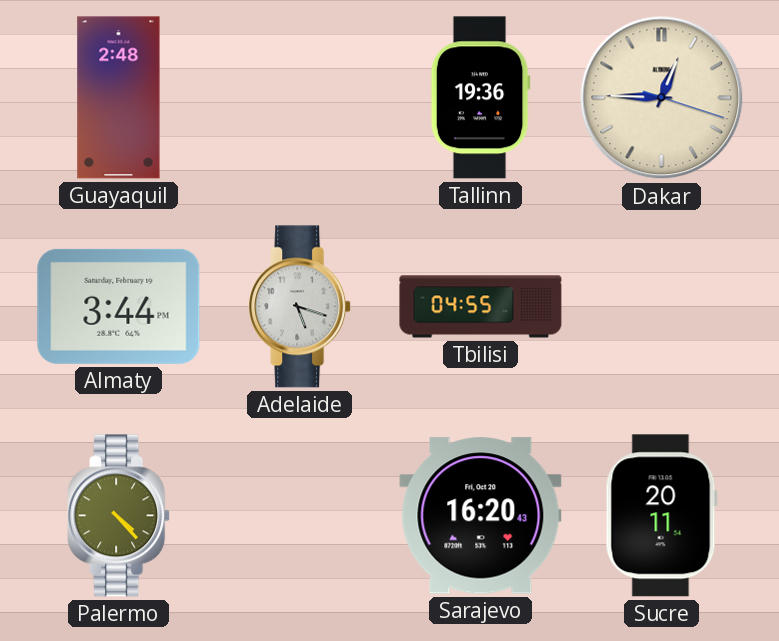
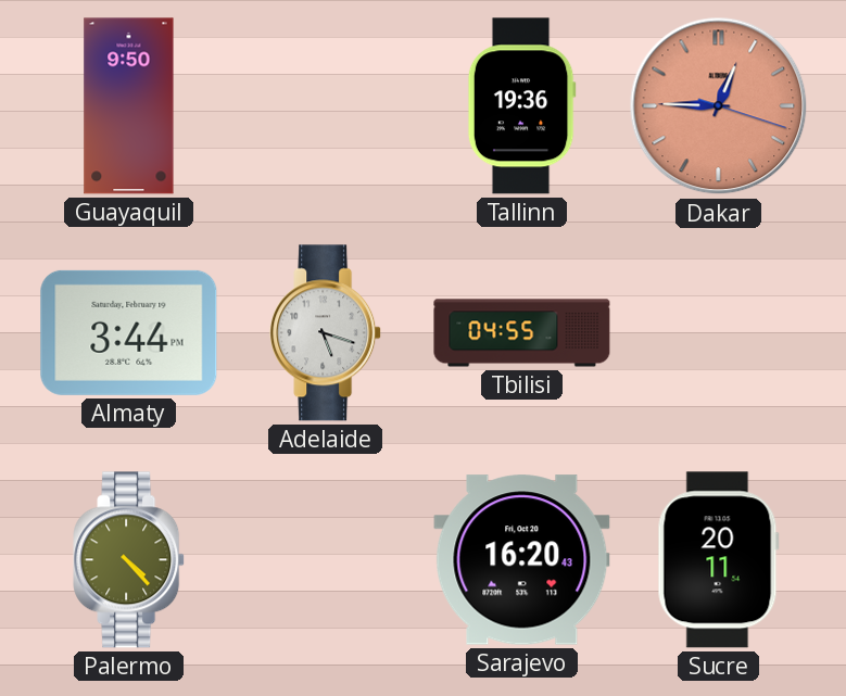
Guayaquil: 2:48 -> 9:50
Dakar dial: cream -> salmon
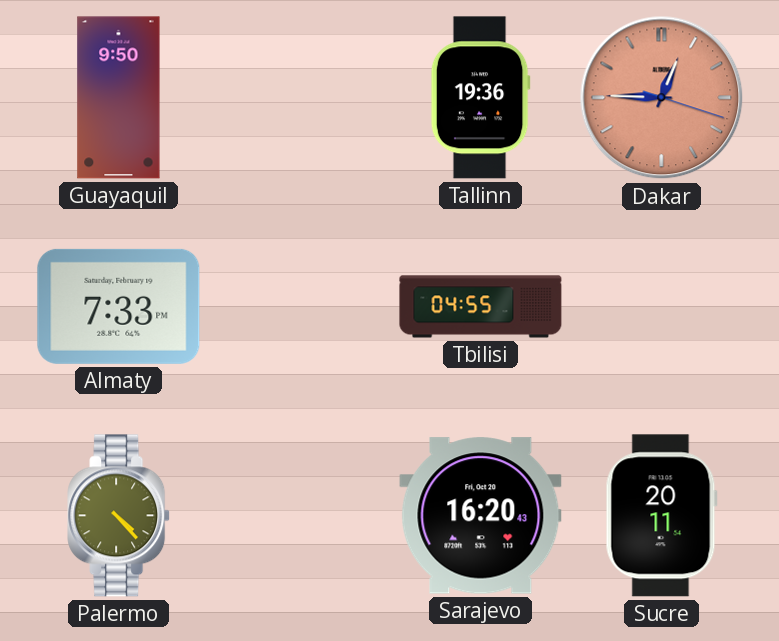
Almaty: 3:44 -> 7:33
Adelaide: 5:18 -> none
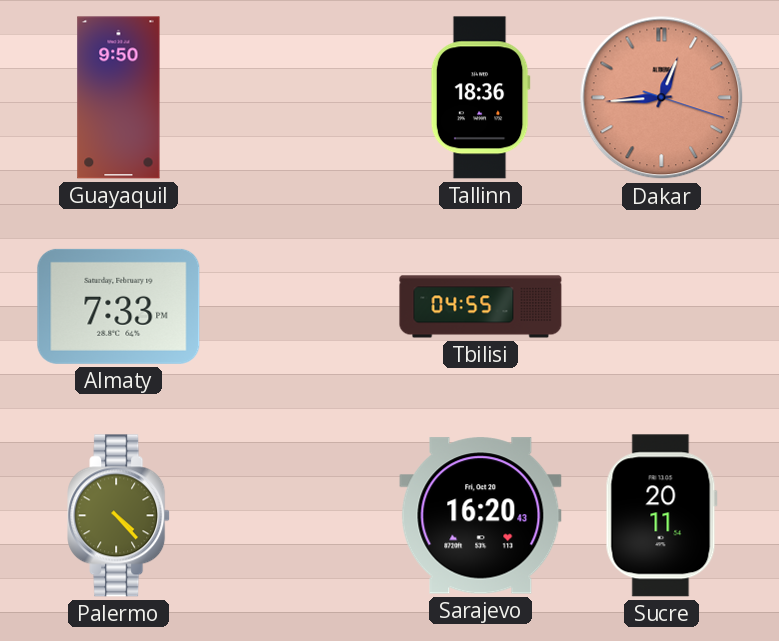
Tallinn: 19:36 -> 18:36
Dakar: 12:45 -> 12:44
